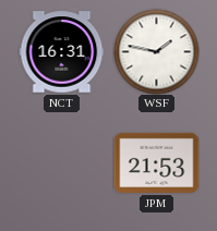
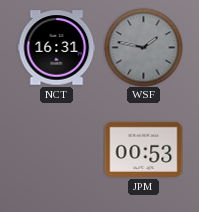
WSF dial: white -> grey
JPM: 21:53 -> 00:53
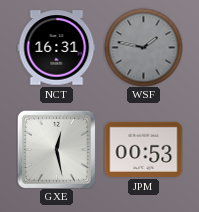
GXE: none -> 12:28
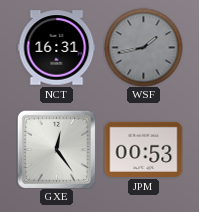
WSF: 1:47 -> 1:43
GXE: 12:28 -> 12:24
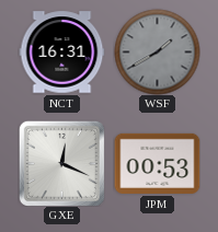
WSF: 1:43 -> 1:40
GXE: 12:24 -> 12:19
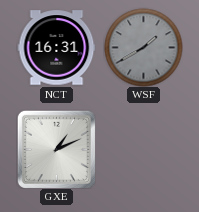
GXE: 12:19 -> 1:11
JPM: 00:53 -> none
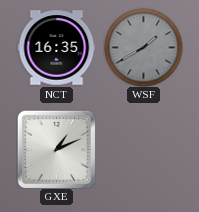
NCT: 16:31 -> 16:35
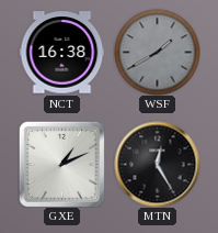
NCT: 16:35 -> 16:38
MTN: none -> 12:25
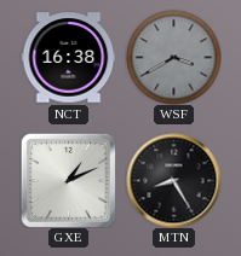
WSF: 1:40 -> 3:40
MTN: 12:25 -> 8:25
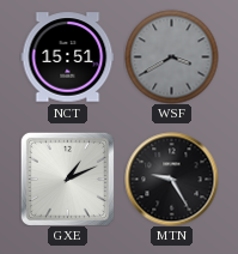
NCT: 16:38 -> 15:51
MTN: 8:25 -> 9:25
